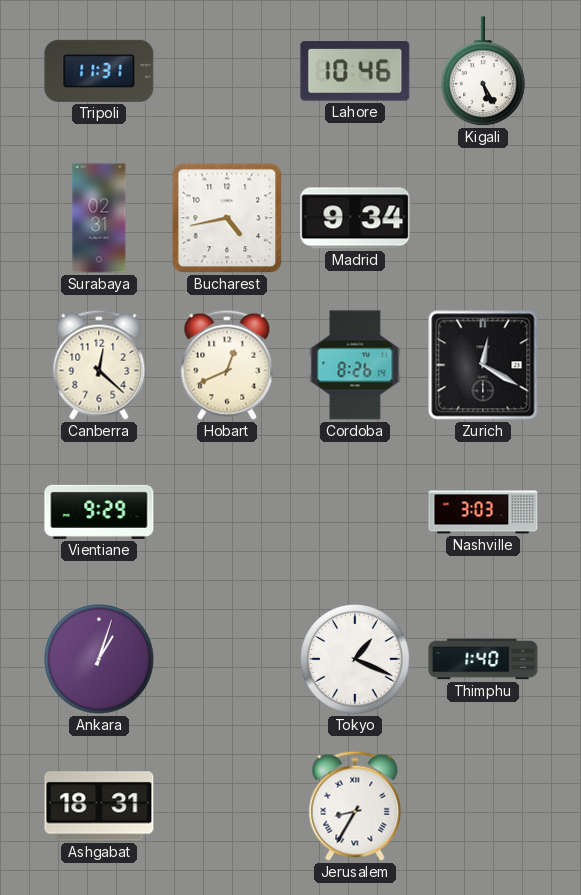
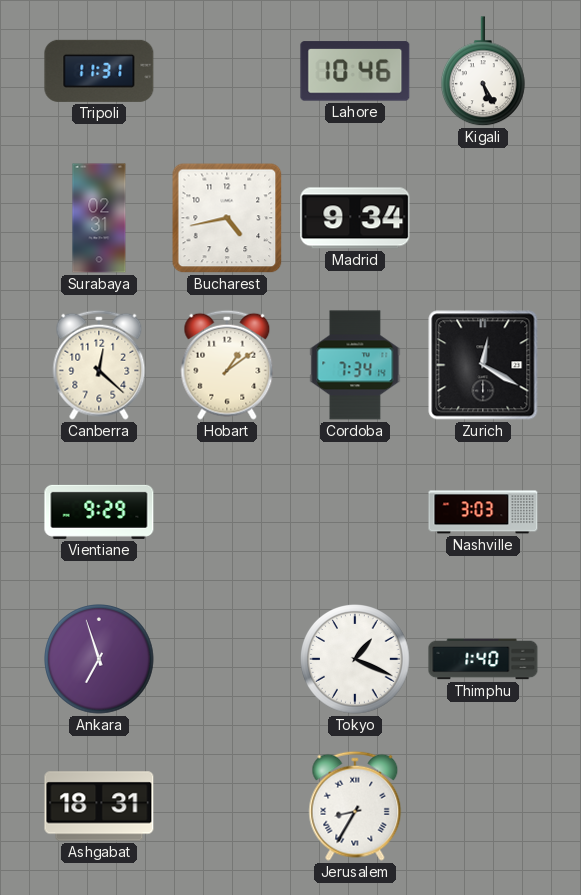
Hobart: 12:41 -> 1:09
Cordoba: 8:26 -> 7:34
Ankara: 1:03 -> 6:57
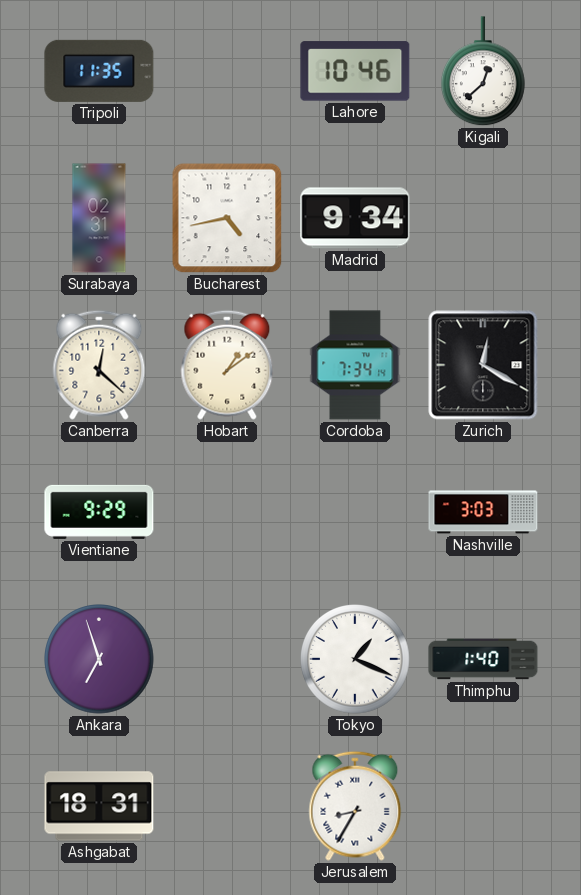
Tripoli: 11:31 -> 11:35
Kigali: 5:25 -> 12:38
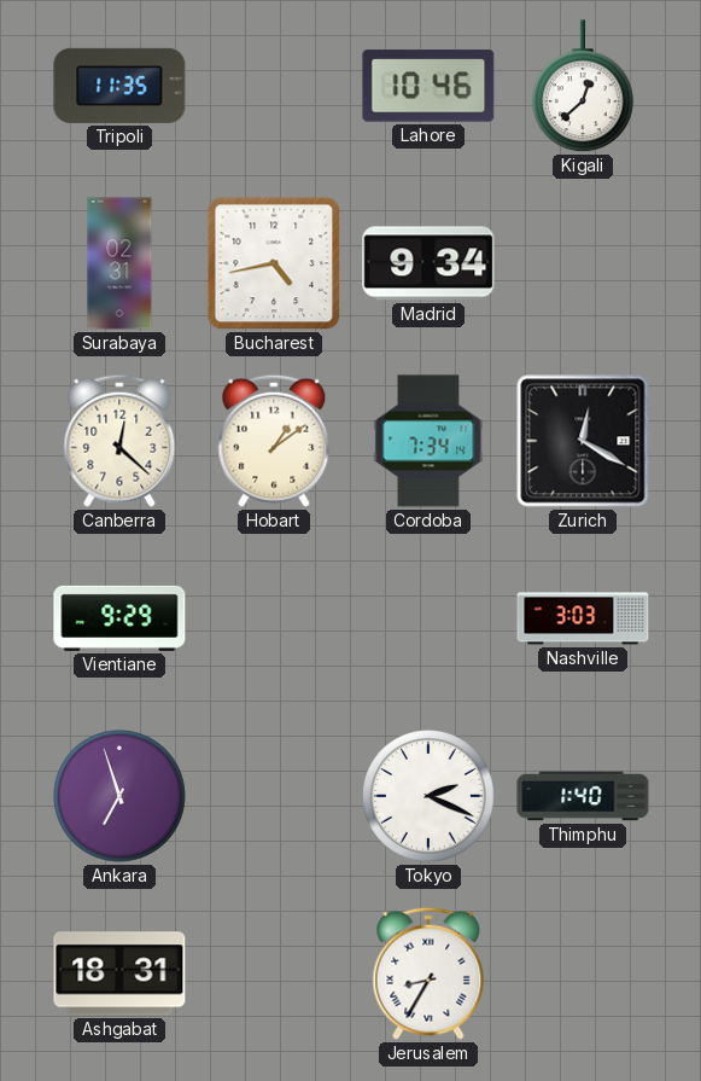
Tokyo: 1:19 -> 2:19
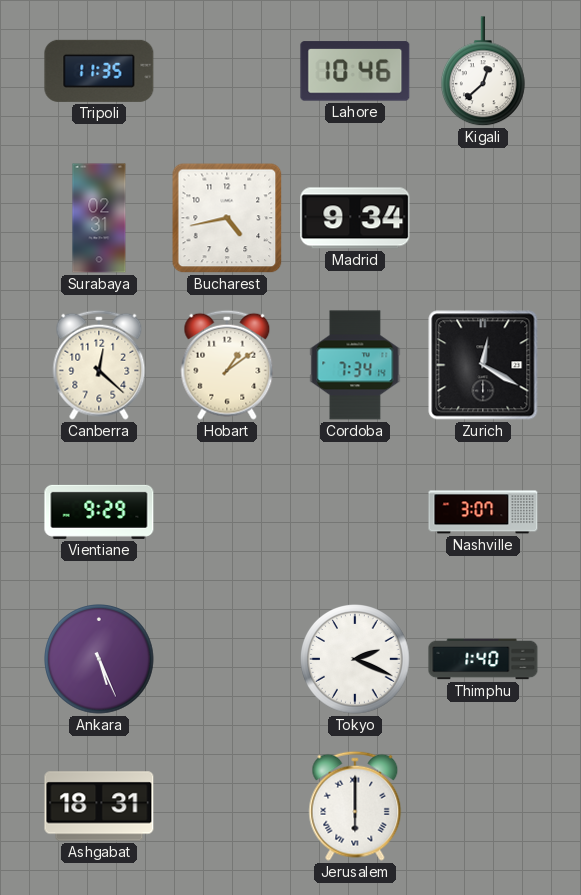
Nashville: 3:03 -> 3:07
Ankara: 6:57 -> 5:26
Jerusalem: 8:35 -> 6:00
